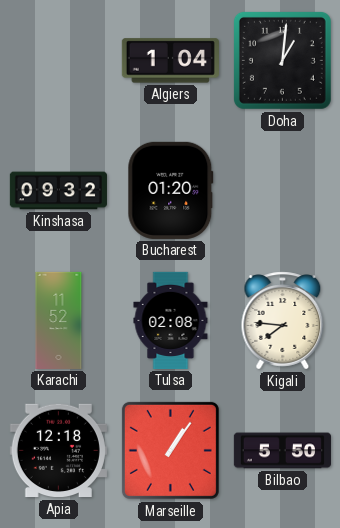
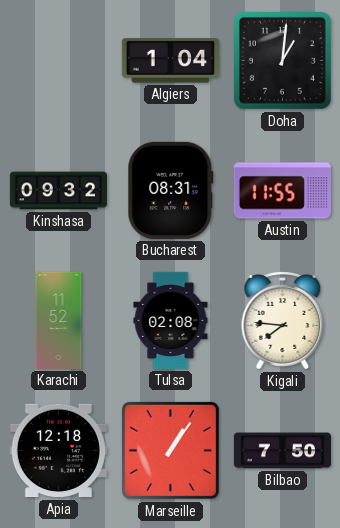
Bucharest: 01:20 -> 08:31
Austin: none -> 11:55
Bilbao: 5:50 -> 7:50
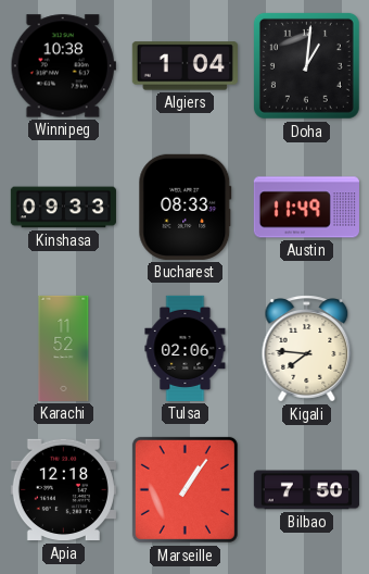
Winnipeg: none -> 10:38
Kinshasa: 09:32 -> 09:33
Bucharest: 08:31 -> 08:33
Austin: 11:55 -> 11:49
Tulsa: 02:08 -> 02:06
